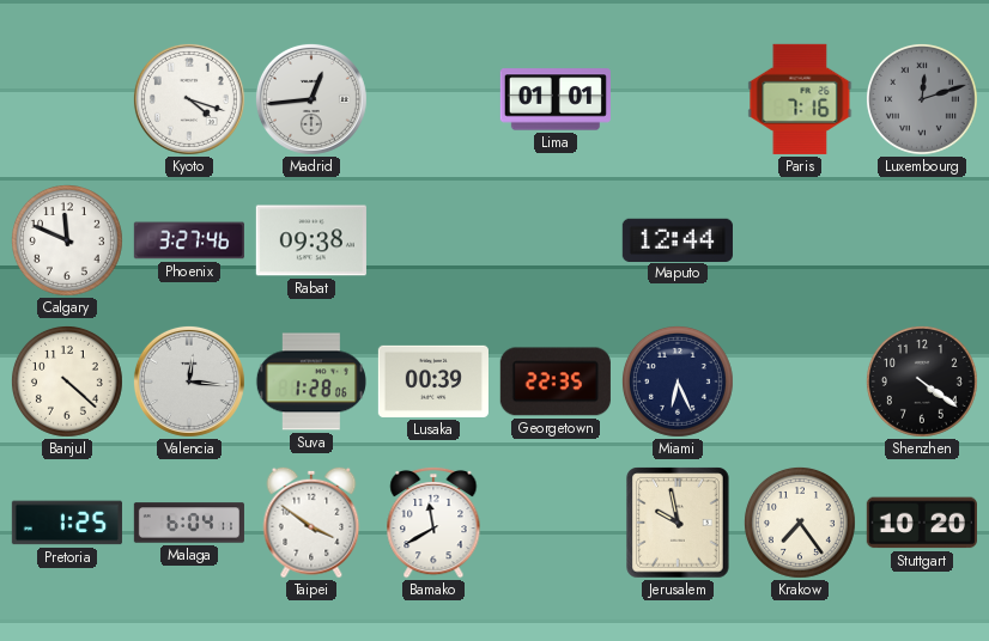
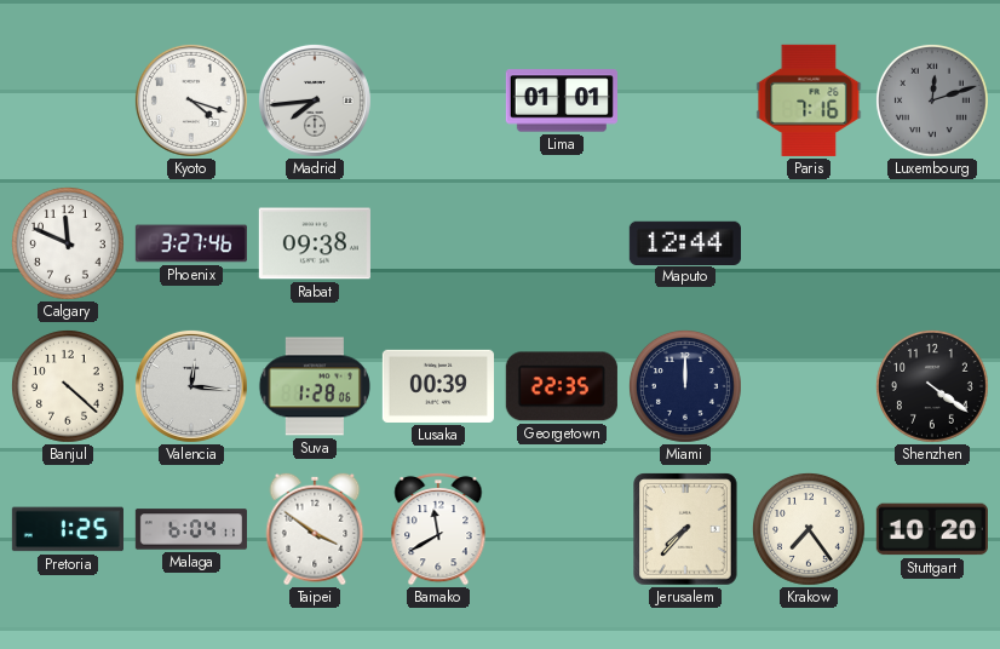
Madrid: 12:44 -> 7:44
Miami: 6:26 -> 12:00
Jerusalem: 9:58 -> 7:37
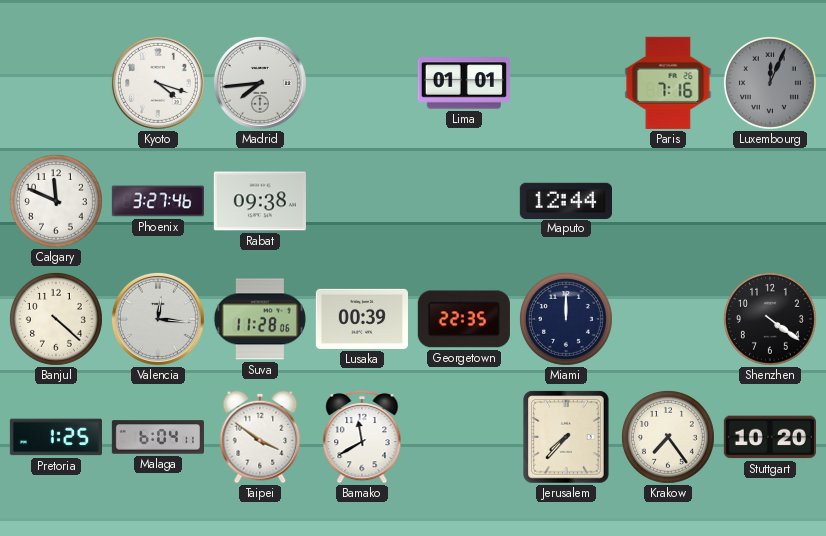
Luxembourg: 12:12 -> 12:04
Suva: 1:28 -> 11:28
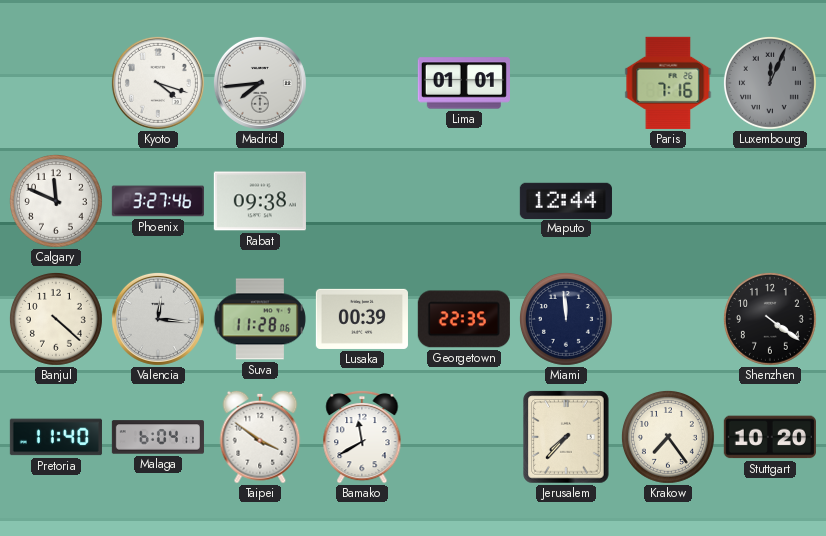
Miami: 12:00 -> 11:59
Pretoria: 1:25 -> 11:40
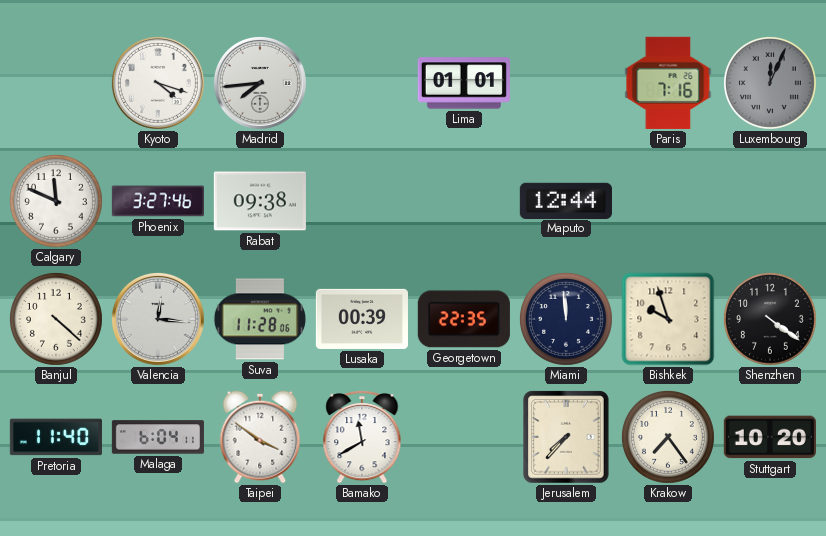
Bishkek: none -> 9:57
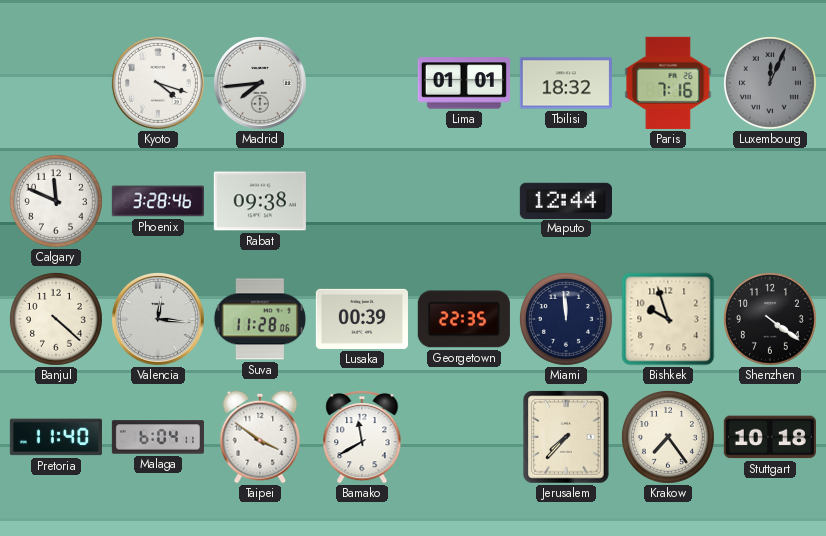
Tbilisi: none -> 18:32
Phoenix: 3:27 -> 3:28
Stuttgart: 10:20 -> 10:18
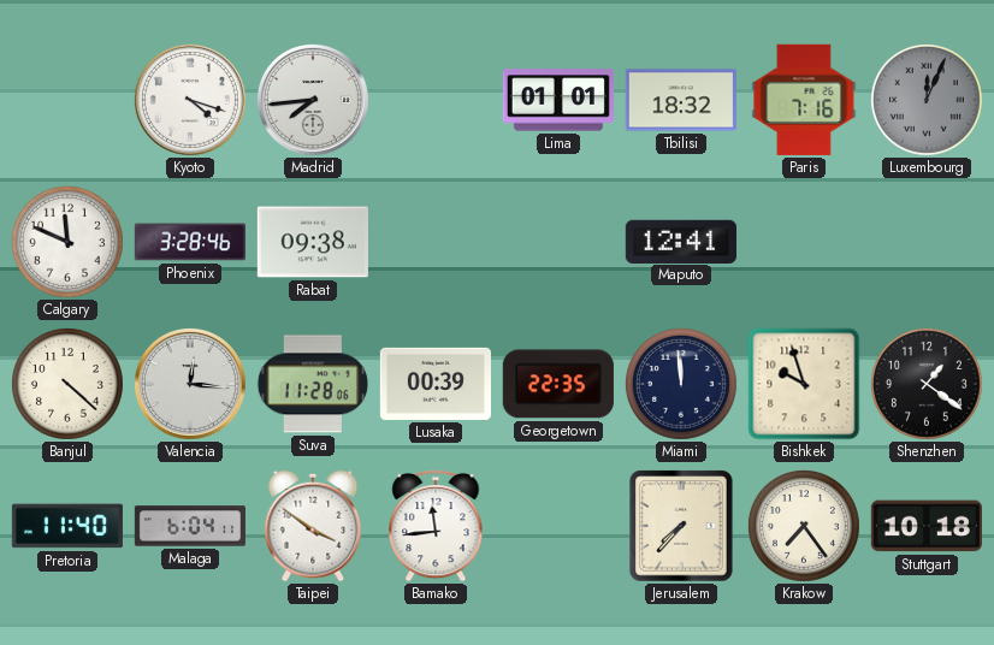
Maputo: 12:44 -> 12:41
Shenzhen: 4:21 -> 1:21
Bamako: 11:40 -> 11:44
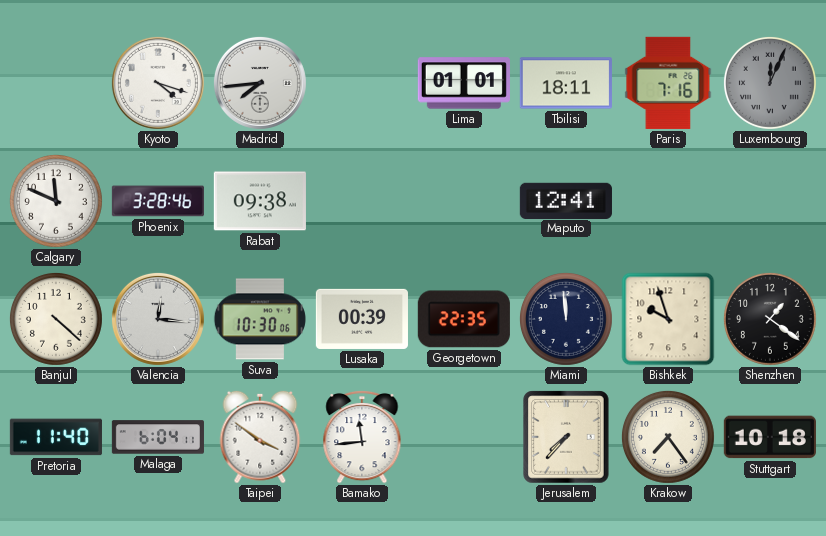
Tbilisi: 18:32 -> 18:11
Suva: 11:28 -> 10:30
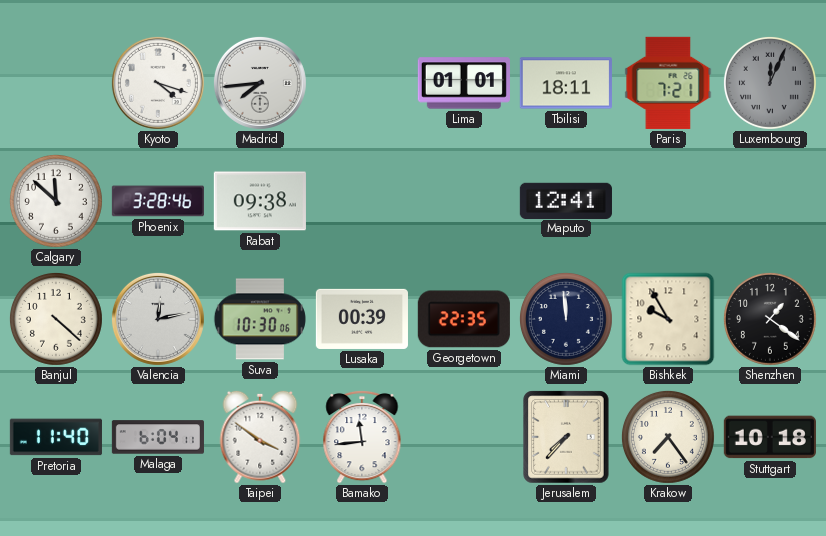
Paris: 7:16 -> 7:21
Calgary: 11:49 -> 11:52
Valencia: 12:16 -> 12:13
Bishkek: 9:57 -> 9:55
